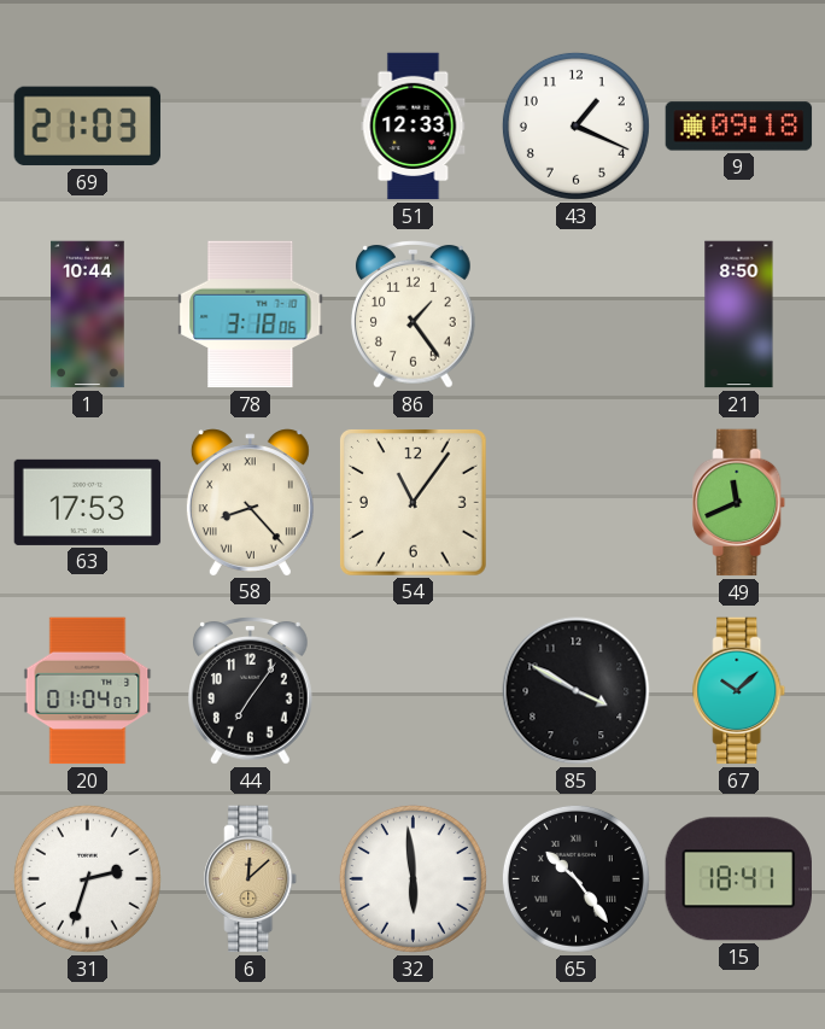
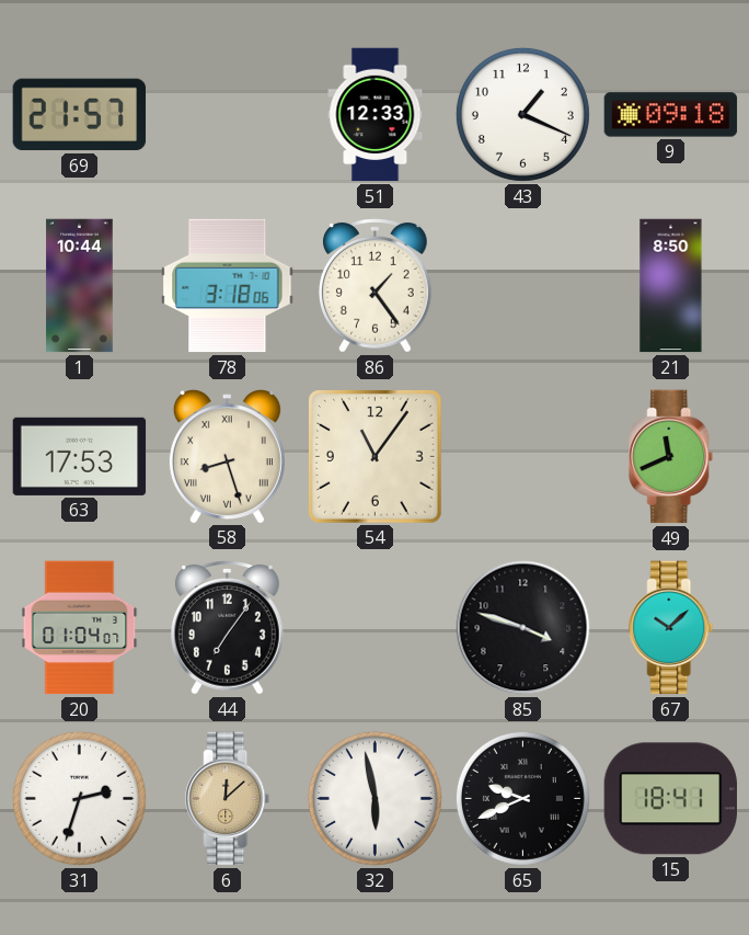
69: 21:03 -> 21:57
58: 8:23 -> 8:27
85: 3:50 -> 3:48
32: 5:59 -> 5:58
65: 10:24 -> 9:41
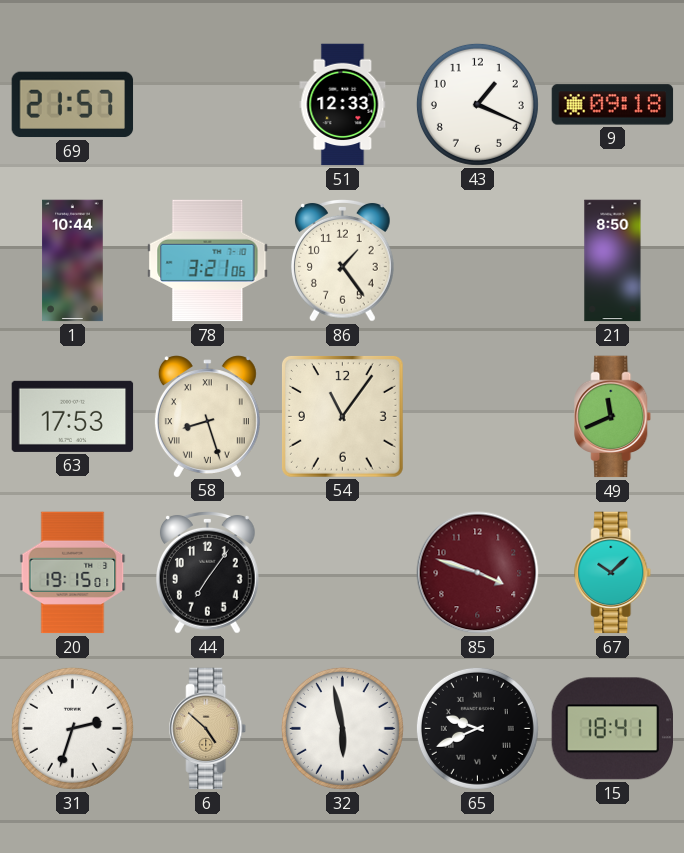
78: 3:18 -> 3:21
20: 01:04 -> 19:15
85 dial: black -> burgundy
6: 12:08 -> 4:52
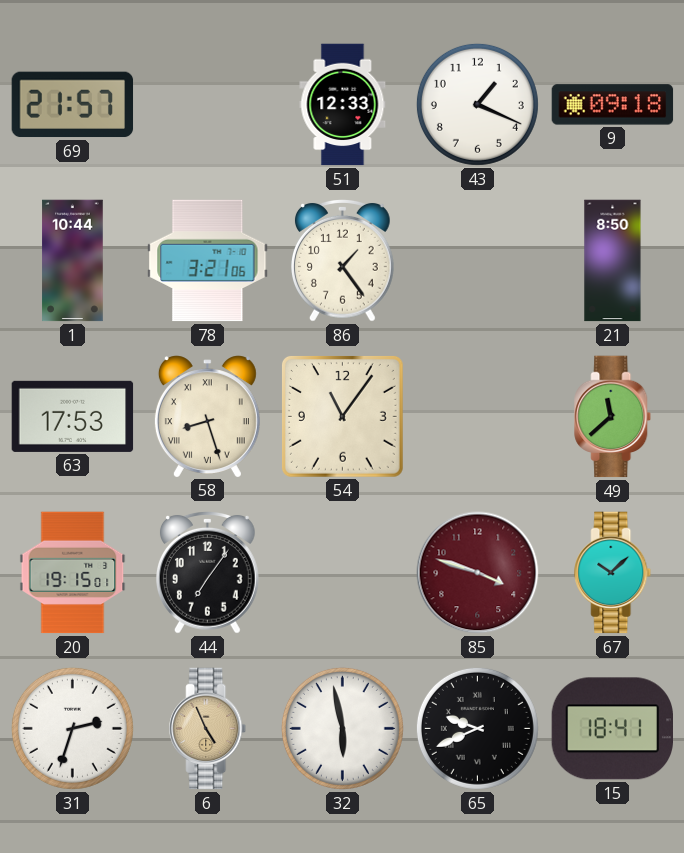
49: 11:41 -> 11:38
6: 4:52 -> 4:56
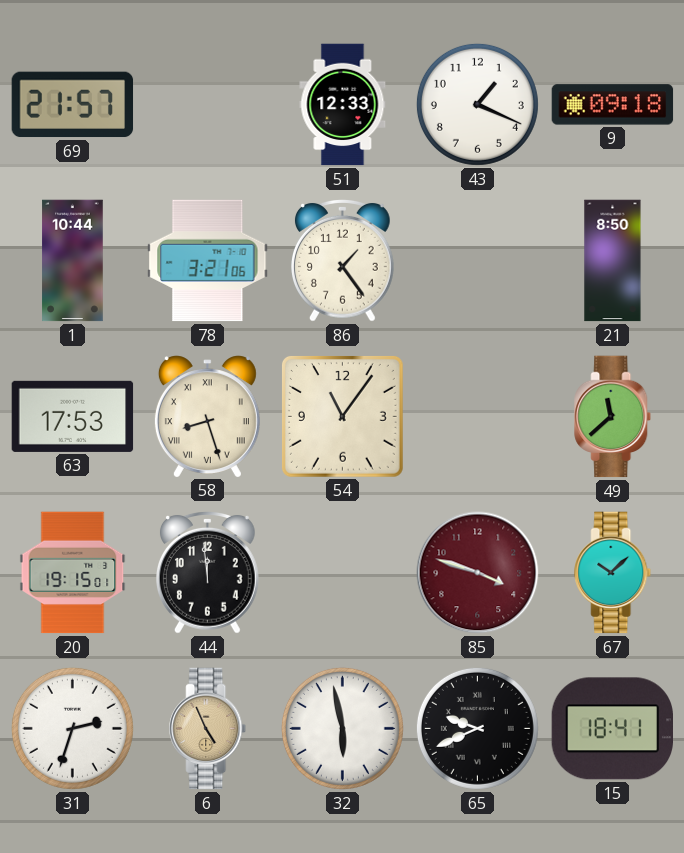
44: 7:06 -> 11:59
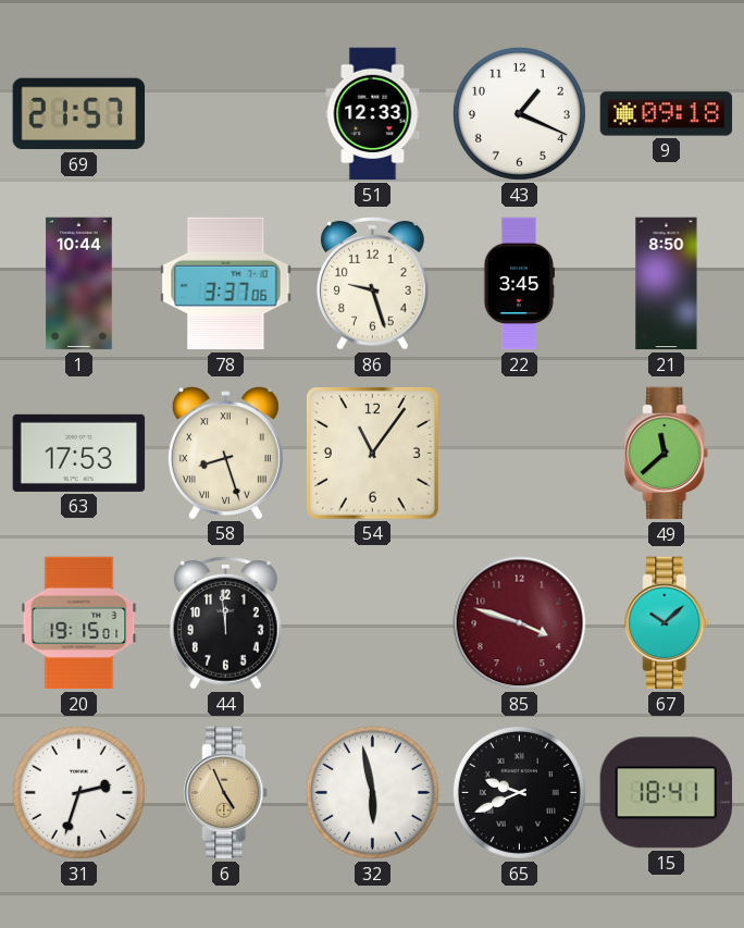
78: 3:21 -> 3:37
86: 1:24 -> 9:27
22: none -> 3:45
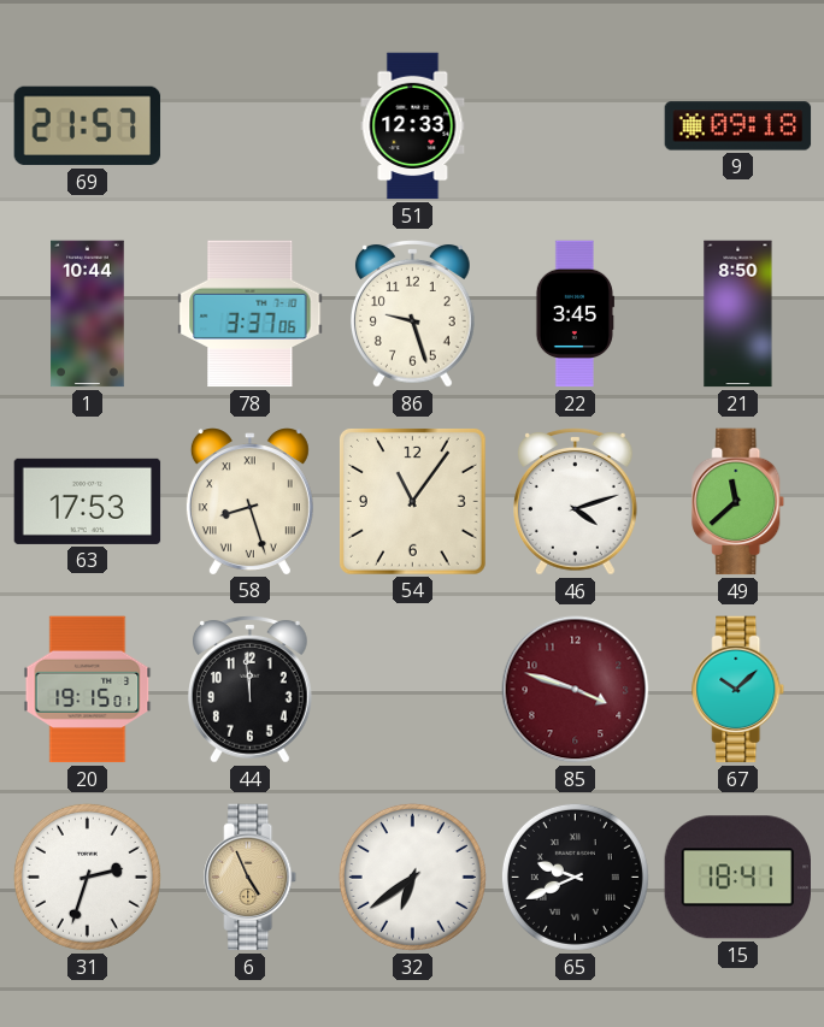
43: 1:19 -> none
46: none -> 4:12
32: 5:58 -> 6:39
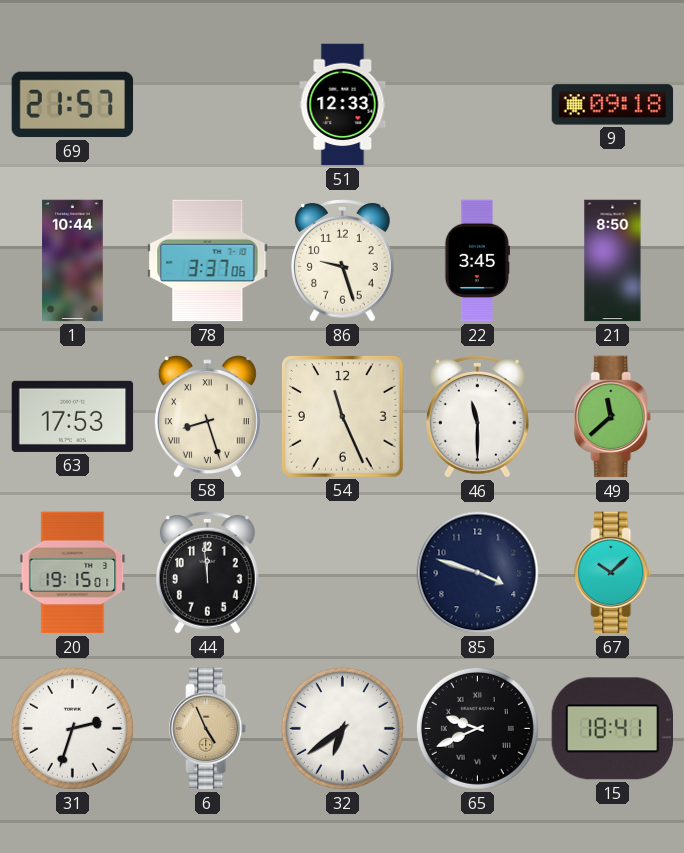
54: 11:06 -> 11:26
46: 4:12 -> 11:30
85 dial: burgundy -> navy
